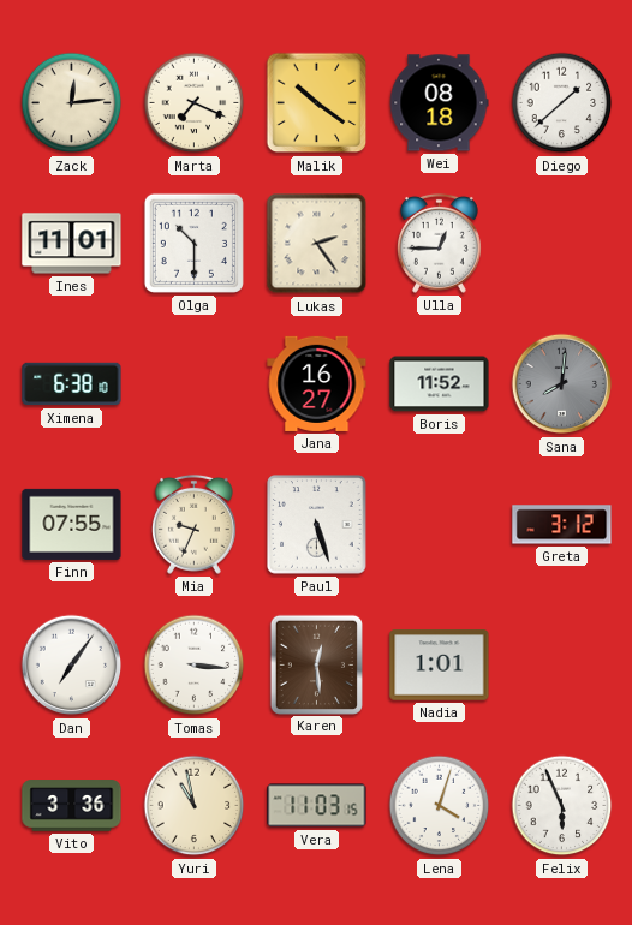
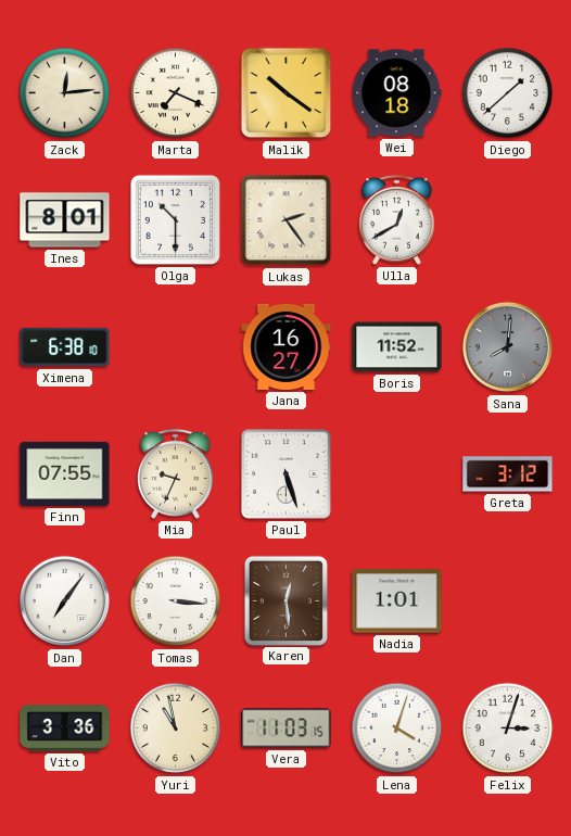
Ines: 11:01 -> 8:01
Ulla: 12:45 -> 12:40
Felix: 5:56 -> 3:03
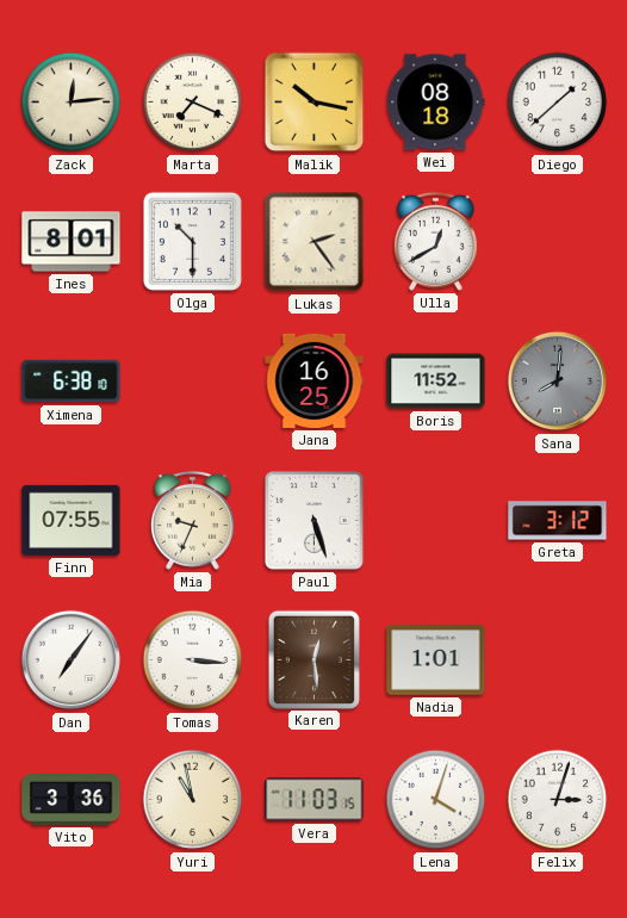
Malik: 10:21 -> 10:17
Jana: 16:27 -> 16:25
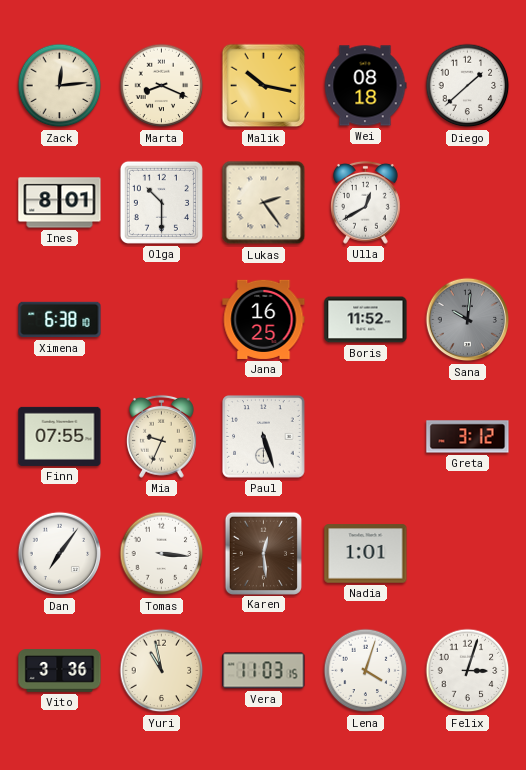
Marta: 7:19 -> 8:19
Sana: 8:01 -> 10:01
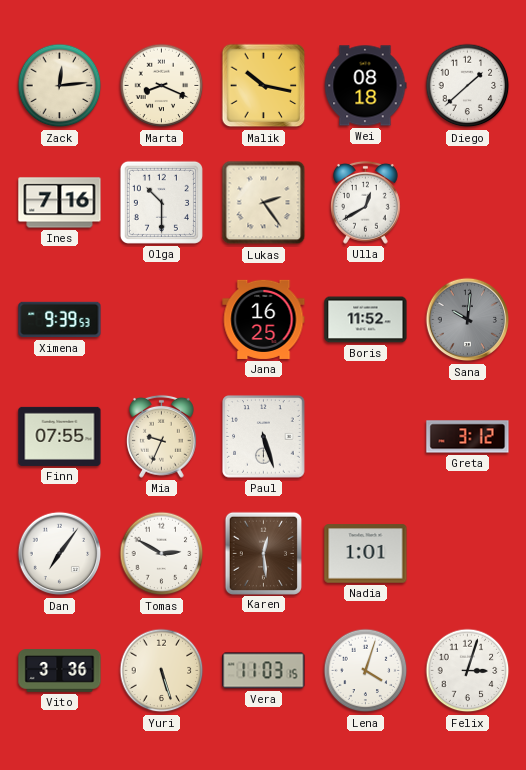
Ines: 8:01 -> 7:16
Ximena: 6:38 -> 9:39
Tomas: 3:16 -> 2:50
Yuri: 10:58 -> 5:27
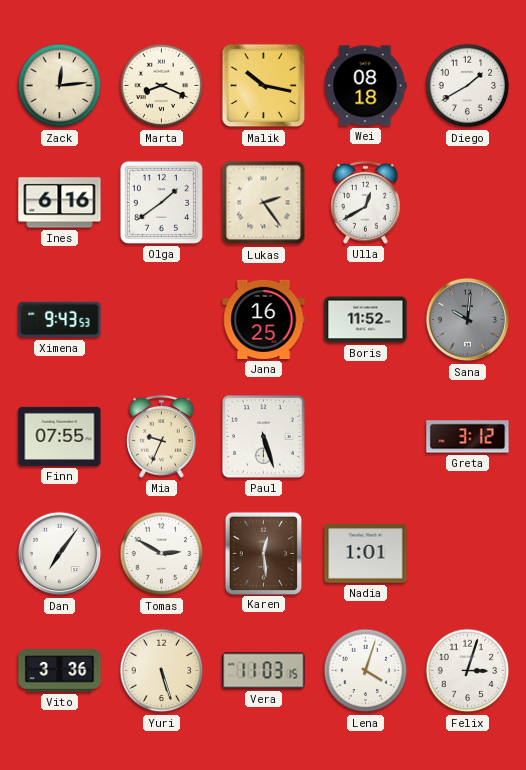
Diego: 1:38 -> 1:40
Ines: 7:16 -> 6:16
Olga: 10:30 -> 1:39
Ximena: 9:39 -> 9:43
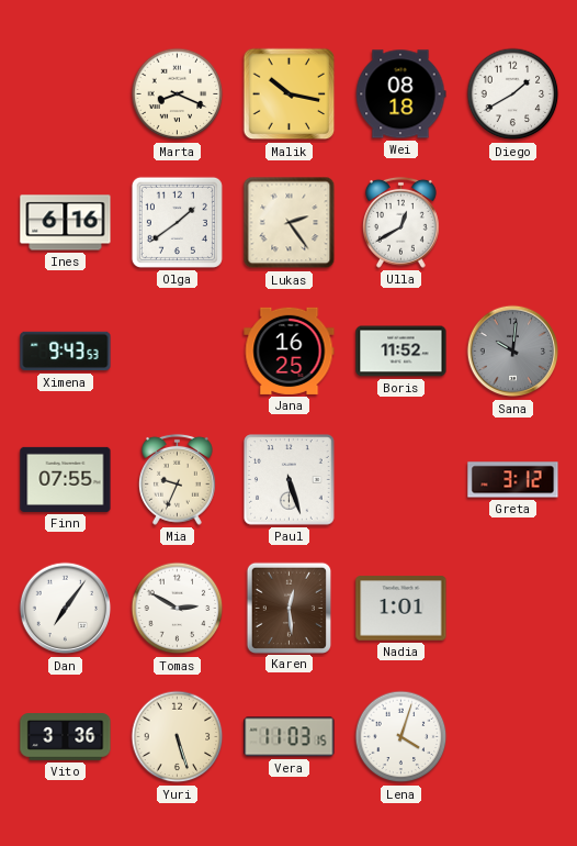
Zack: 12:14 -> none
Felix: 3:03 -> none
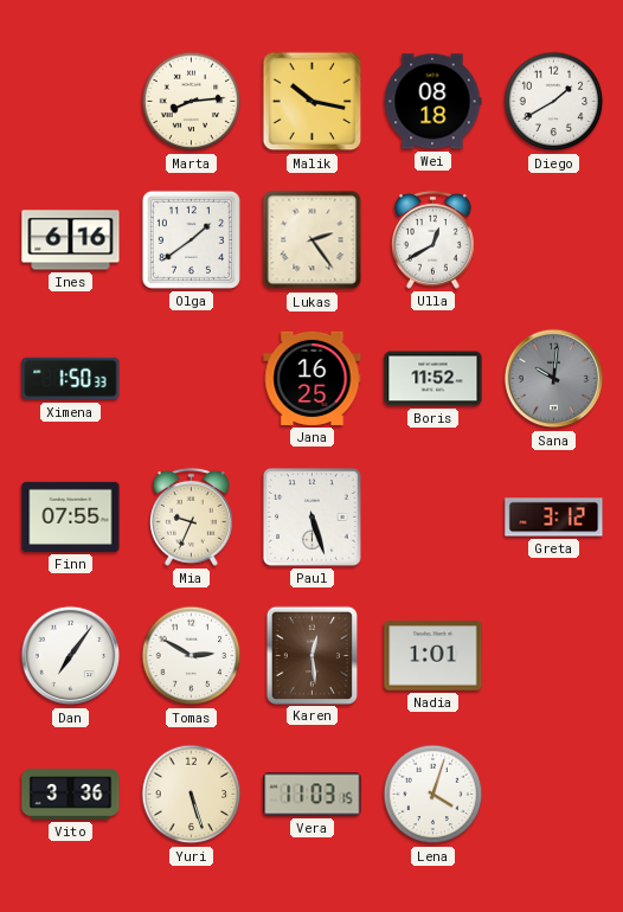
Marta: 8:19 -> 8:14
Ximena: 9:43 -> 1:50
